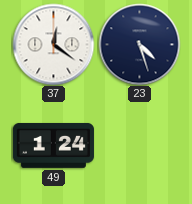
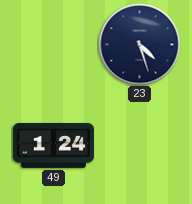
37: 12:21 -> none
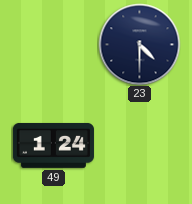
23: 4:27 -> 4:30
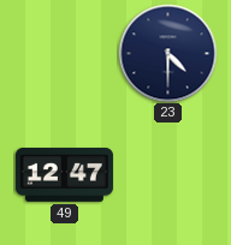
49: 1:24 -> 12:47
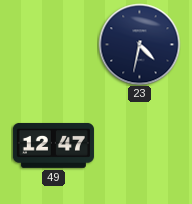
23: 4:30 -> 4:32
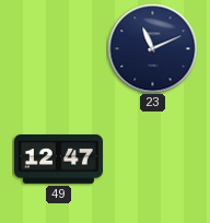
23: 4:32 -> 11:11
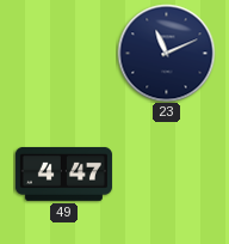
49: 12:47 -> 4:47
